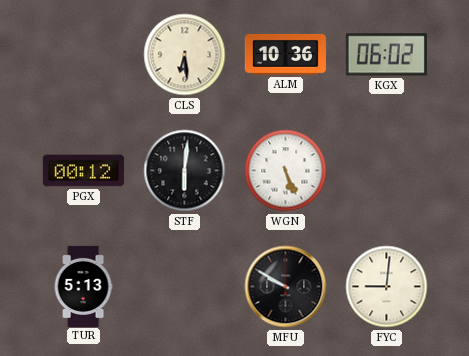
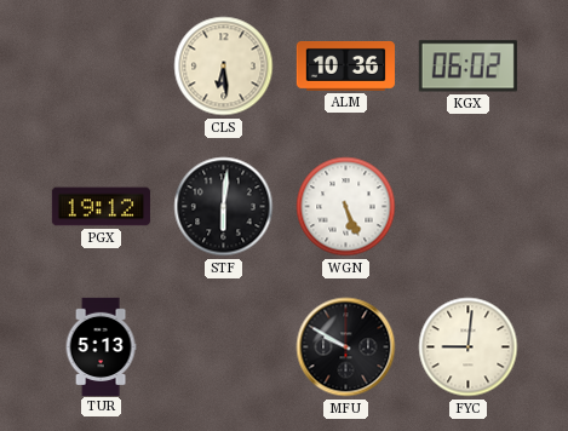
PGX: 00:12 -> 19:12
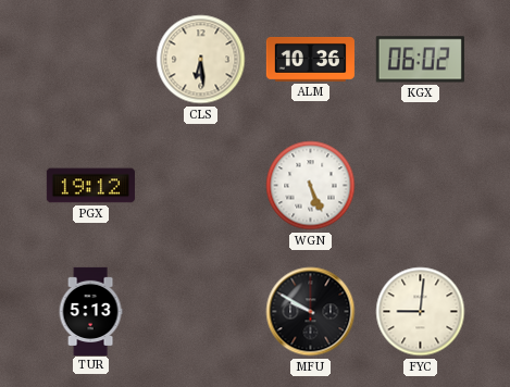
STF: 6:01 -> none
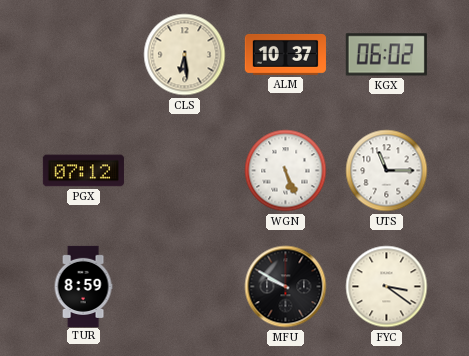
ALM: 10:36 -> 10:37
PGX: 19:12 -> 07:12
UTS: none -> 11:15
TUR: 5:13 -> 8:59
FYC: 9:01 -> 3:21
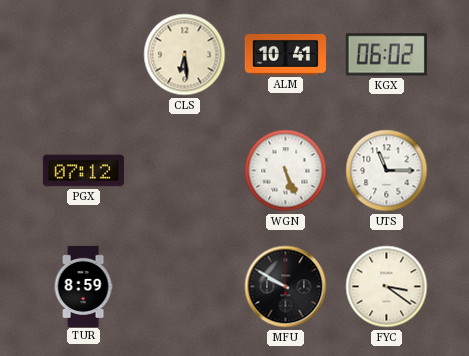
ALM: 10:37 -> 10:41
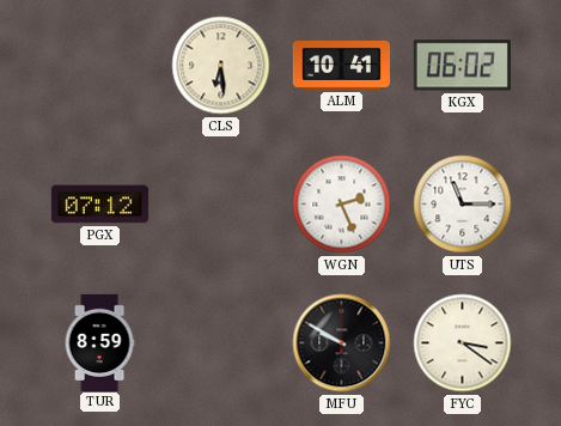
WGN: 5:26 -> 2:26
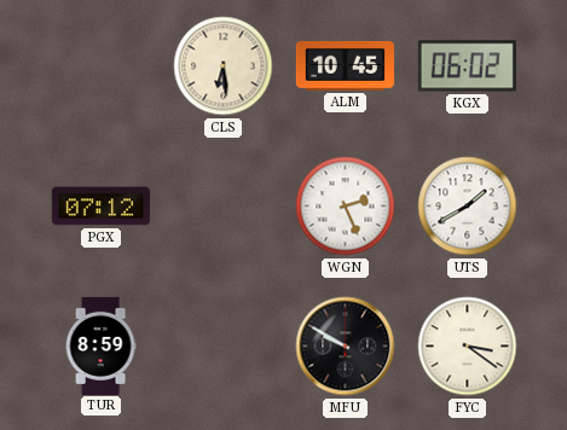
ALM: 10:41 -> 10:45
UTS: 11:15 -> 1:40
